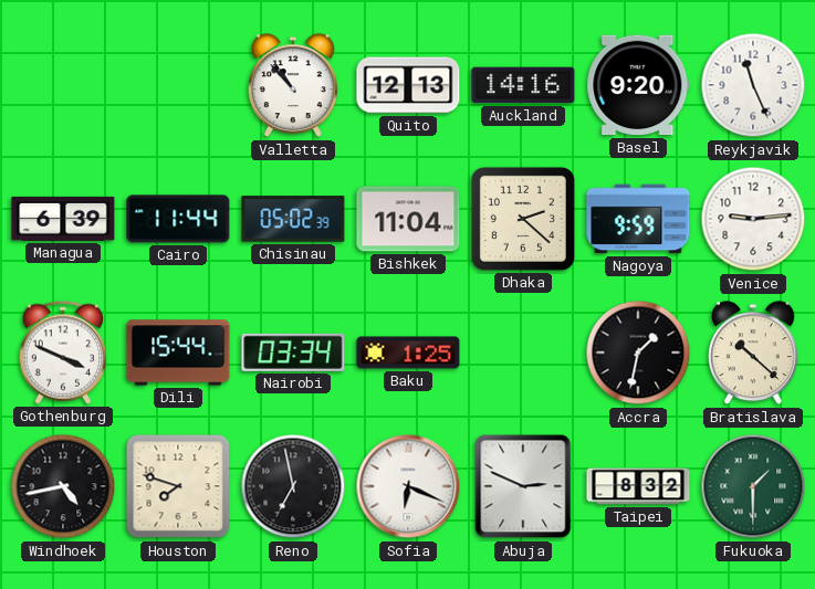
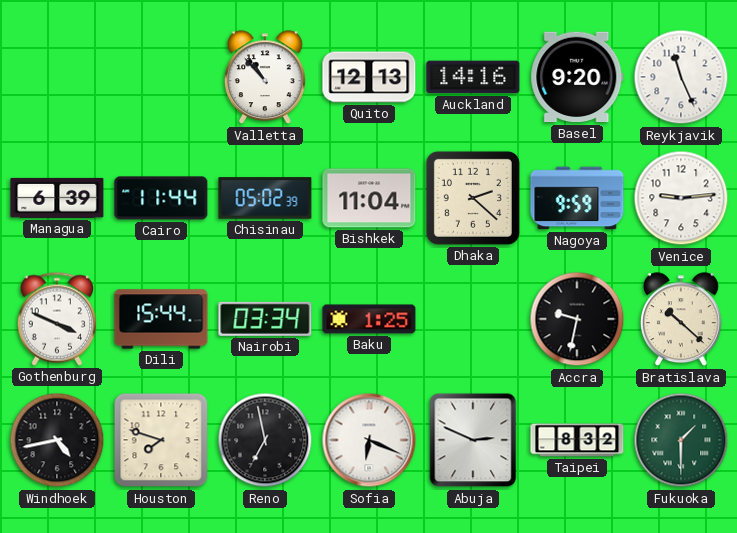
Accra: 1:32 -> 9:32
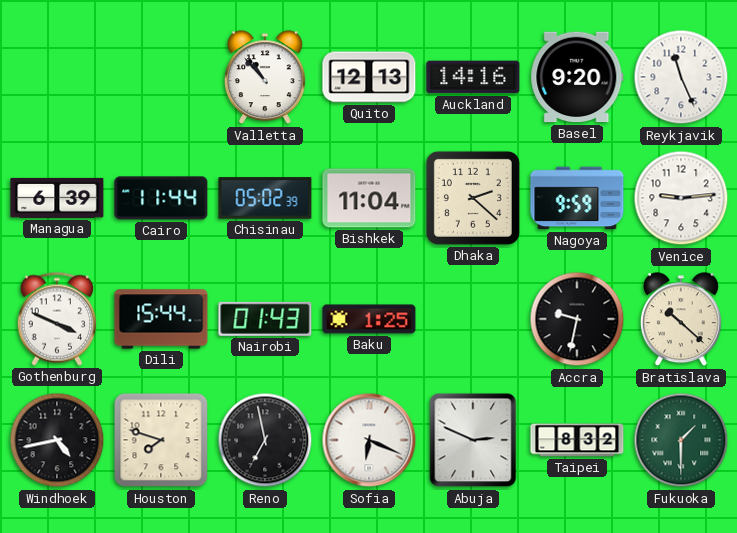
Nairobi: 03:34 -> 01:43
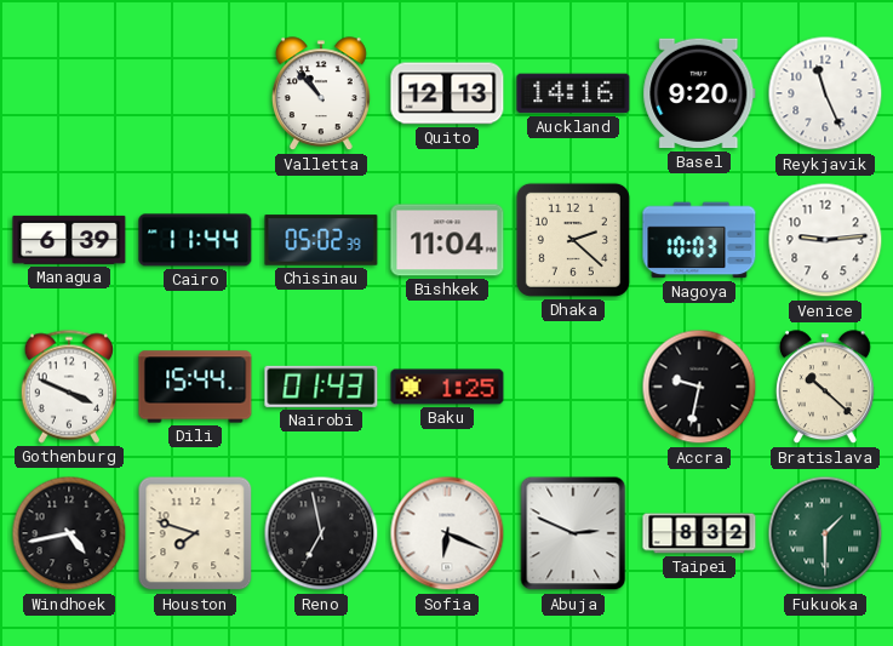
Nagoya: 9:59 -> 10:03
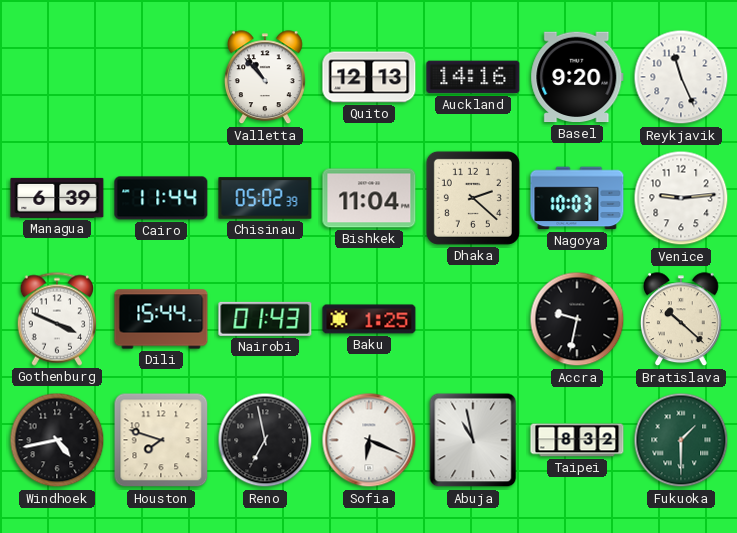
Abuja: 2:49 -> 10:58
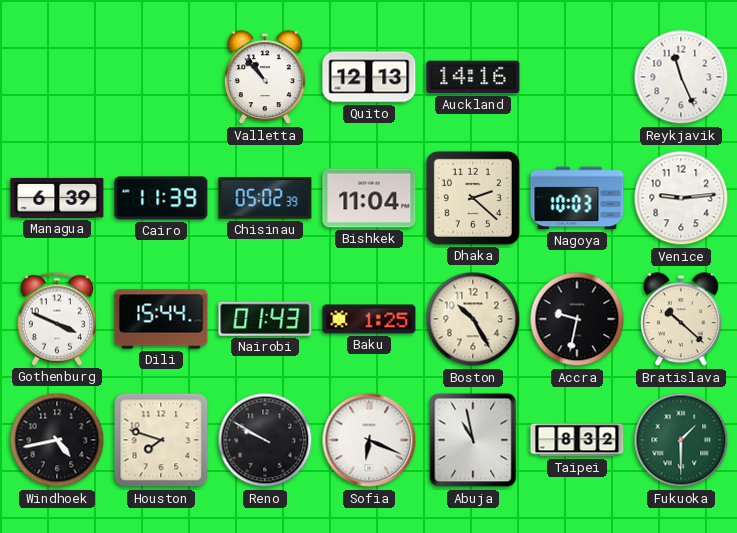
Basel: 9:20 -> none
Cairo: 11:44 -> 11:39
Boston: none -> 10:25
Reno: 6:58 -> 9:50
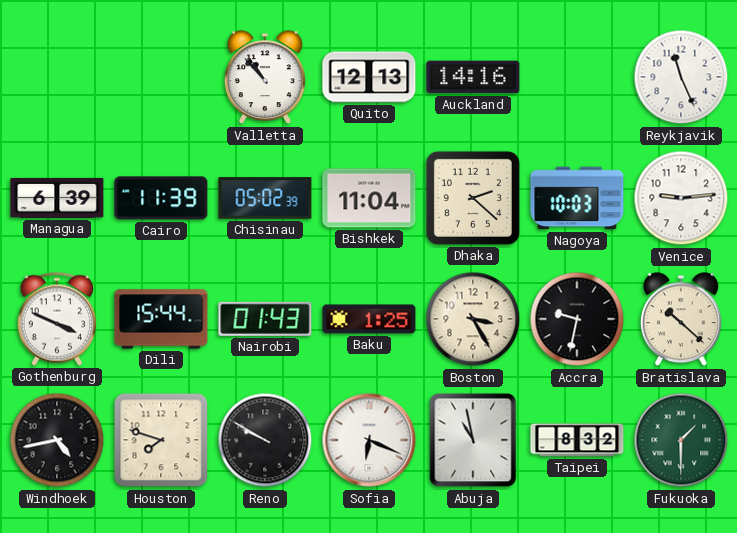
Boston: 10:25 -> 3:25
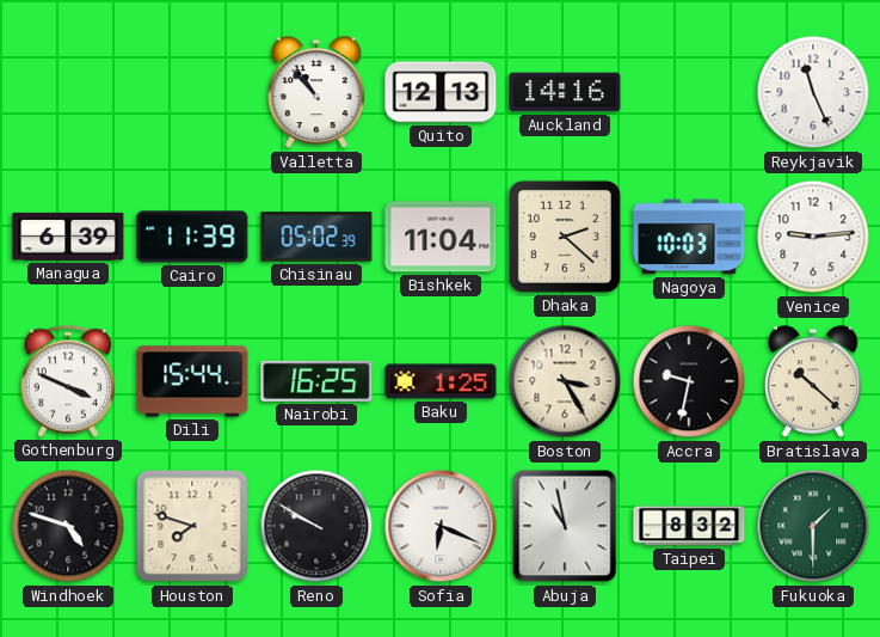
Nairobi: 01:43 -> 16:25
Windhoek: 4:43 -> 4:48
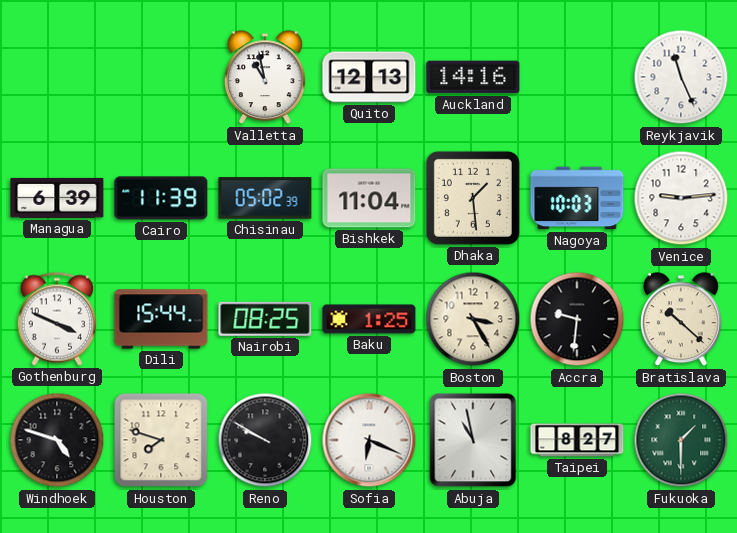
Valletta: 10:53 -> 10:58
Dhaka: 2:22 -> 1:29
Nairobi: 16:25 -> 08:25
Accra: 9:32 -> 9:31
Taipei: 8:32 -> 8:27
